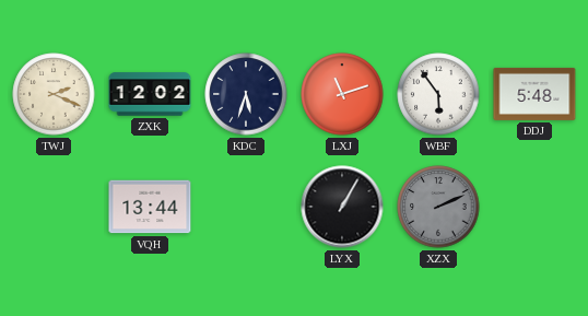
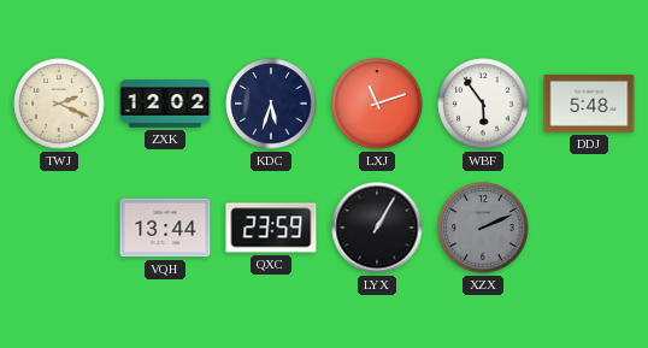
QXC: none -> 23:59
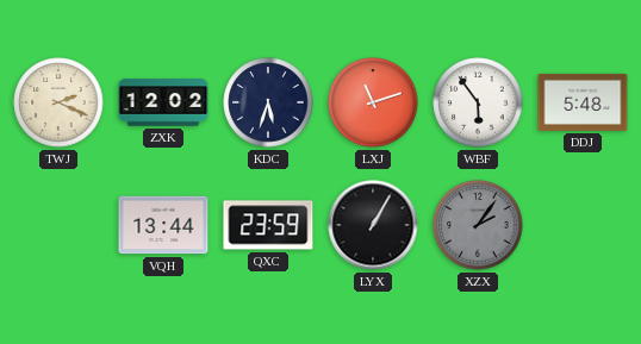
XZX: 2:11 -> 2:06
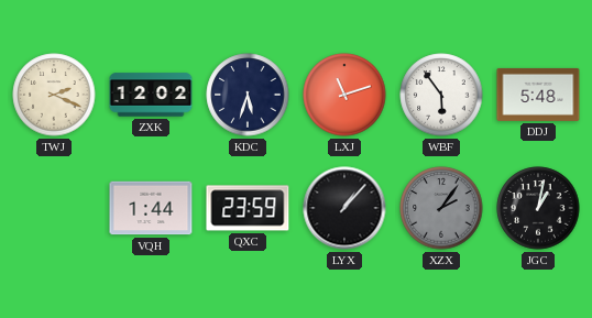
VQH: 13:44 -> 1:44
LYX: 1:05 -> 1:07
JGC: none -> 1:02
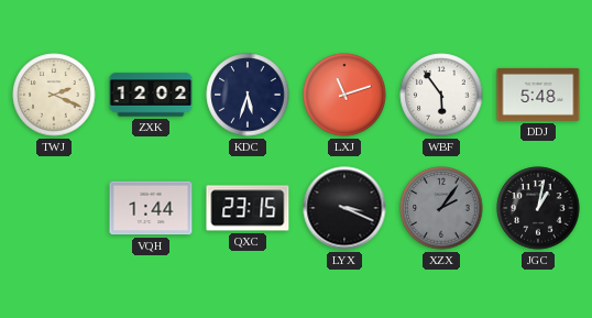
QXC: 23:59 -> 23:15
LYX: 1:07 -> 3:19
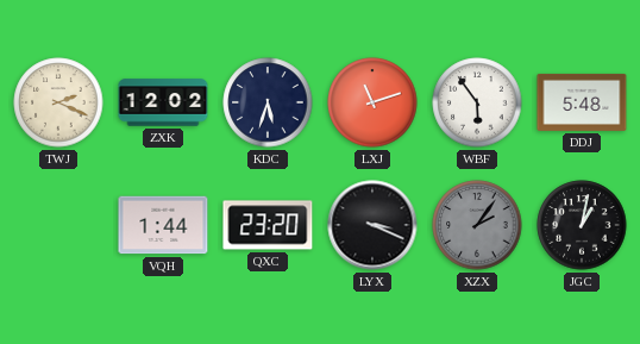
QXC: 23:15 -> 23:20
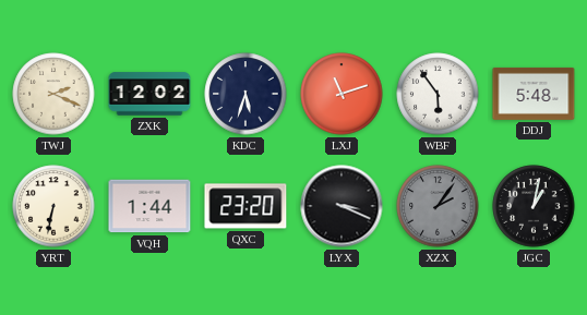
YRT: none -> 6:32
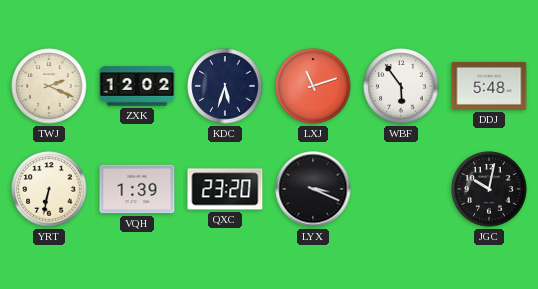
VQH: 1:44 -> 1:39
XZX: 2:06 -> none
JGC: 1:02 -> 10:02
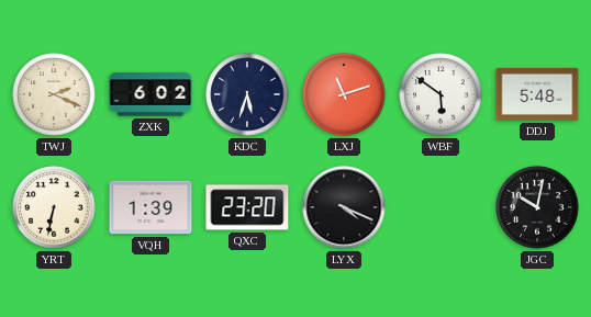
ZXK: 12:02 -> 6:02
WBF: 5:54 -> 5:51
LYX: 3:19 -> 4:19
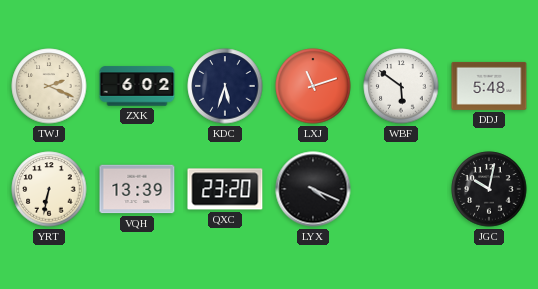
VQH: 1:39 -> 13:39
